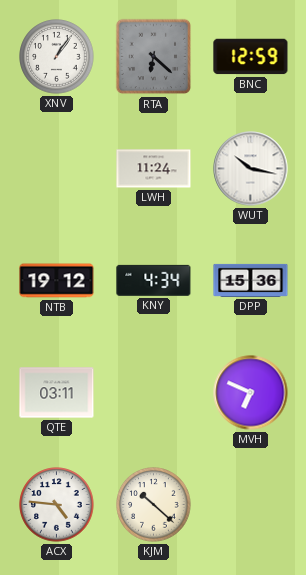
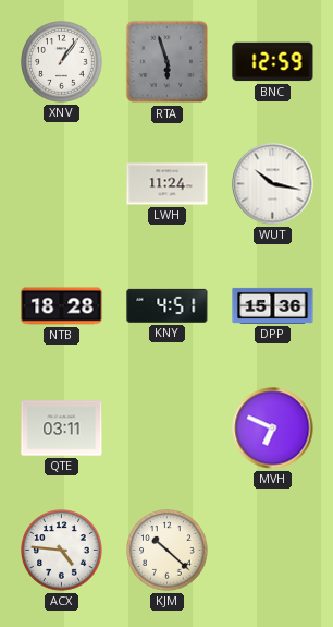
RTA: 6:22 -> 5:57
NTB: 19:12 -> 18:28
KNY: 4:34 -> 4:51
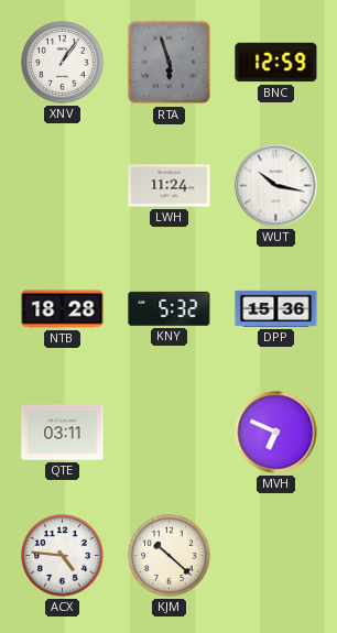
KNY: 4:51 -> 5:32
